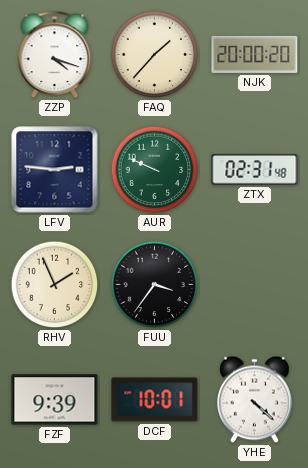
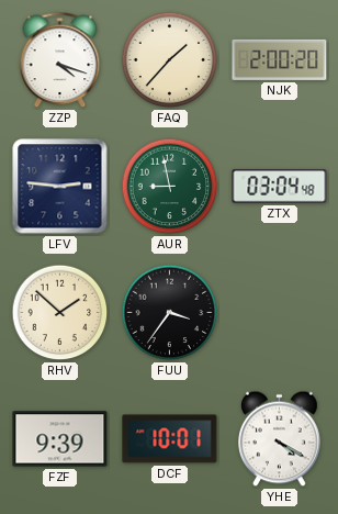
NJK: 20:00 -> 2:00
AUR: 9:49 -> 8:58
ZTX: 02:31 -> 03:04
RHV: 1:56 -> 1:52
YHE: 4:22 -> 4:20
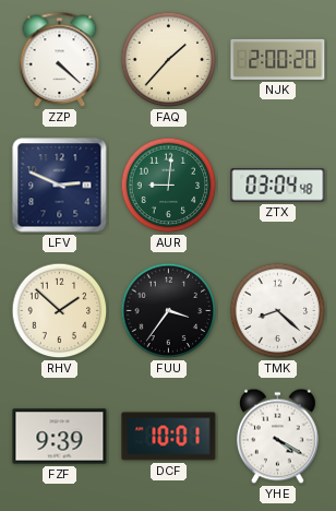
ZZP: 4:18 -> 4:22
LFV: 2:46 -> 2:49
AUR: 8:58 -> 9:01
TMK: none -> 8:22
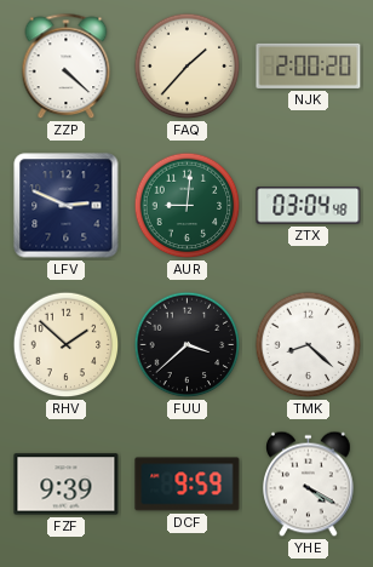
FUU: 3:36 -> 3:38
DCF: 10:01 -> 9:59
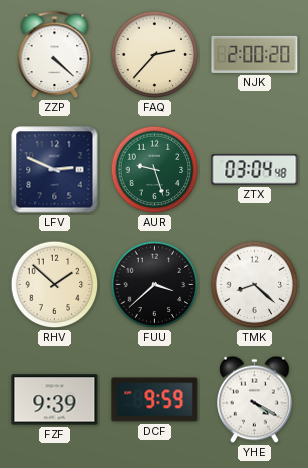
FAQ: 1:37 -> 2:37
AUR: 9:01 -> 9:27
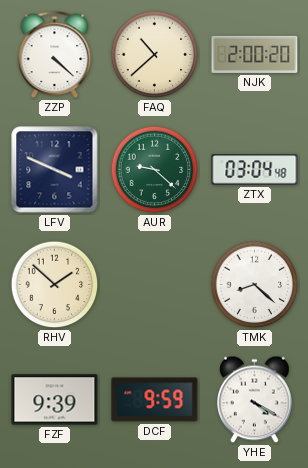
FAQ: 2:37 -> 10:38
LFV: 2:49 -> 3:49
AUR: 9:27 -> 9:22
FUU: 3:38 -> none
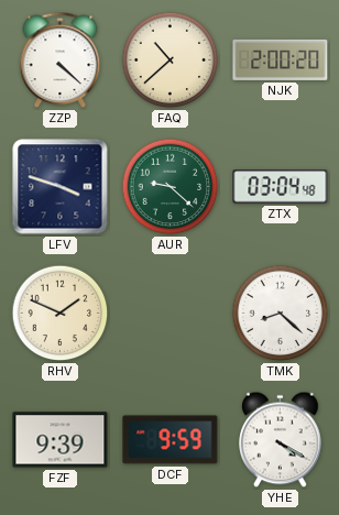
LFV: 3:49 -> 3:48
RHV: 1:52 -> 1:49
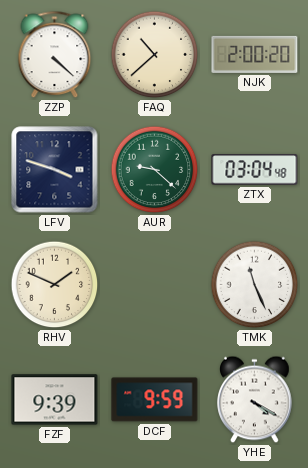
TMK: 8:22 -> 11:26
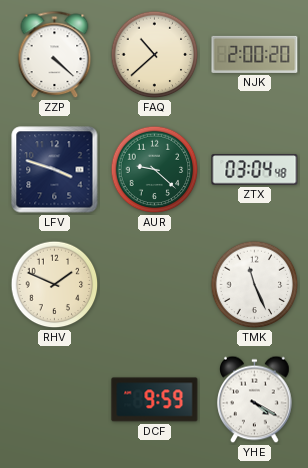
FZF: 9:39 -> none
